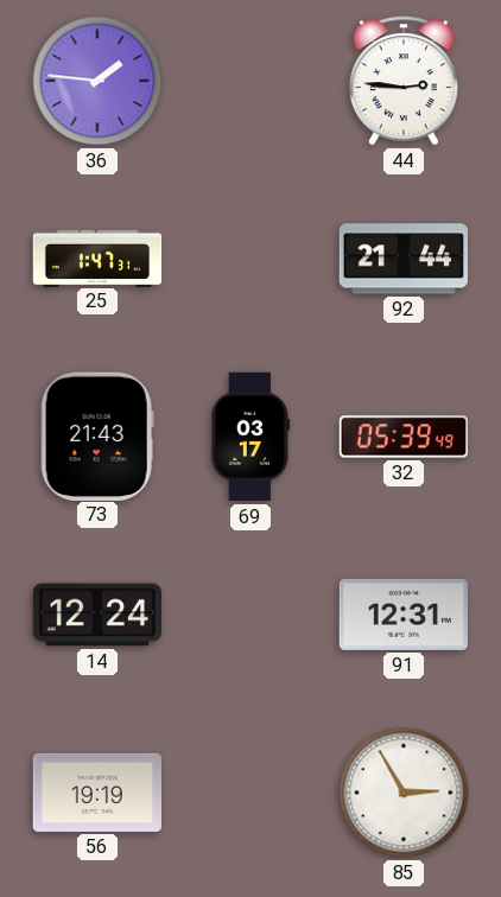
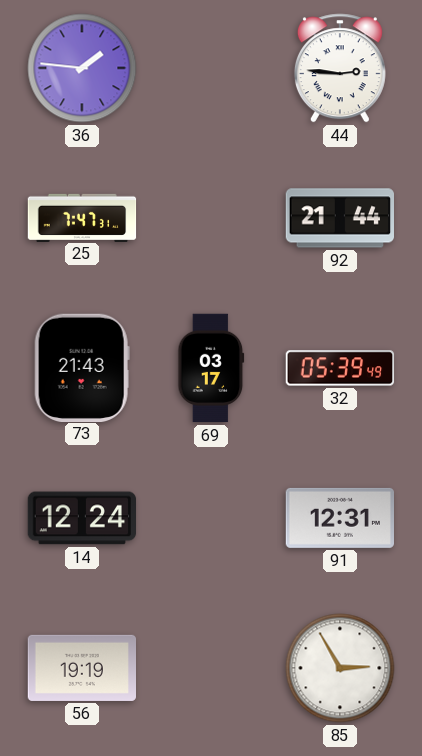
25: 1:47 -> 7:47
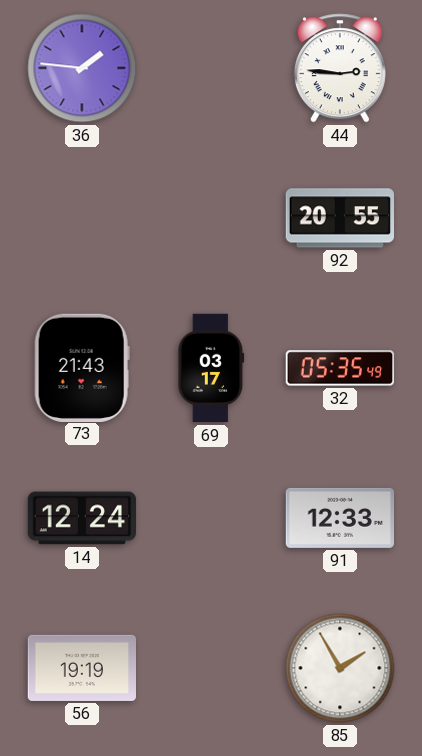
25: 7:47 -> none
92: 21:44 -> 20:55
32: 05:39 -> 05:35
91: 12:31 -> 12:33
85: 2:55 -> 1:55
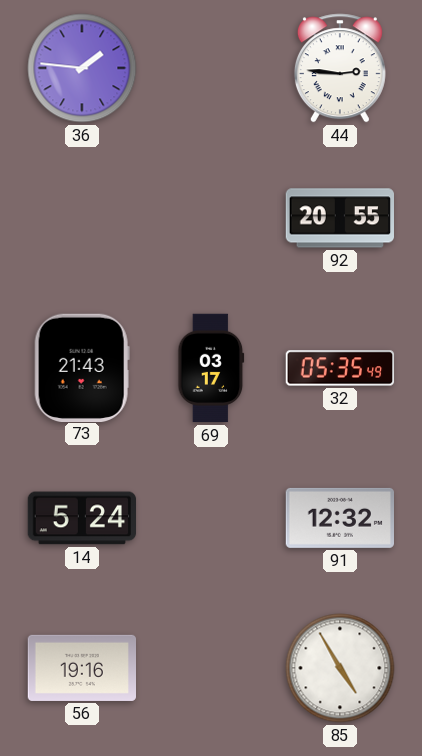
14: 12:24 -> 5:24
91: 12:33 -> 12:32
56: 19:19 -> 19:16
85: 1:55 -> 4:55
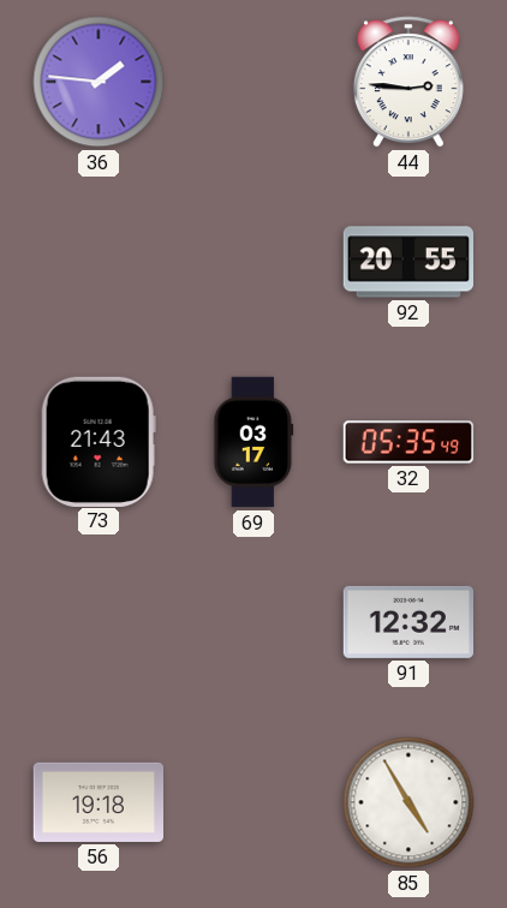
14: 5:24 -> none
56: 19:16 -> 19:18
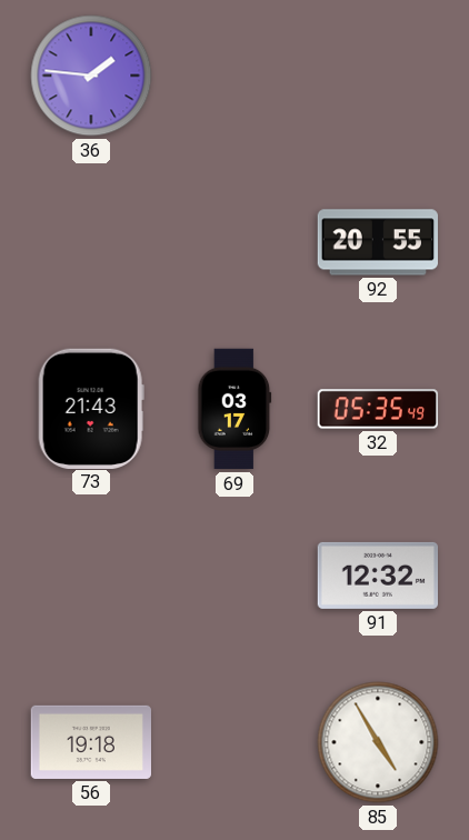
44: 2:46 -> none
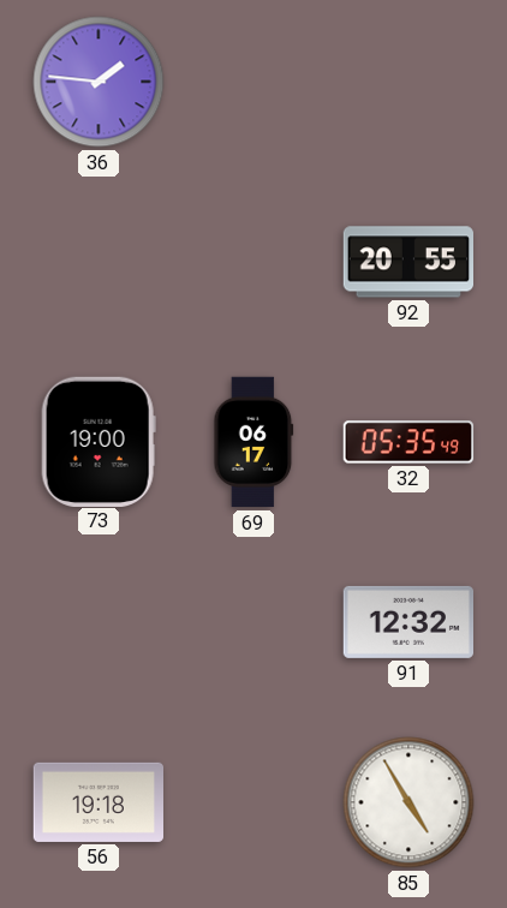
73: 21:43 -> 19:00
69: 03:17 -> 06:17
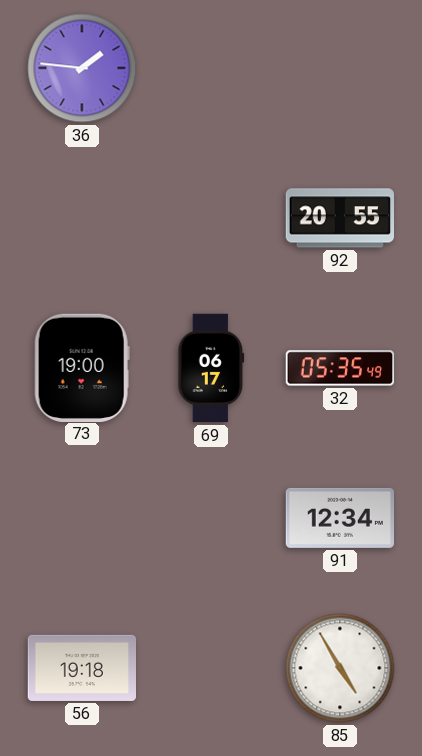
91: 12:32 -> 12:34
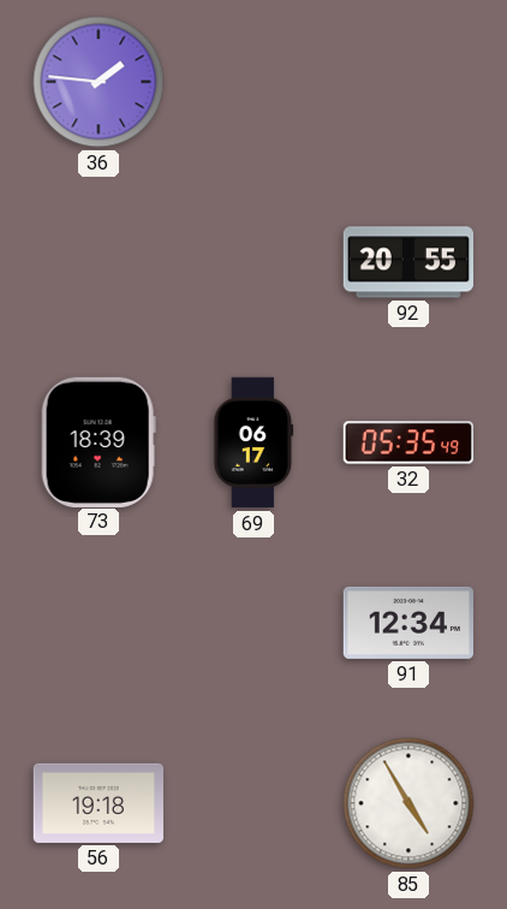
73: 19:00 -> 18:39
